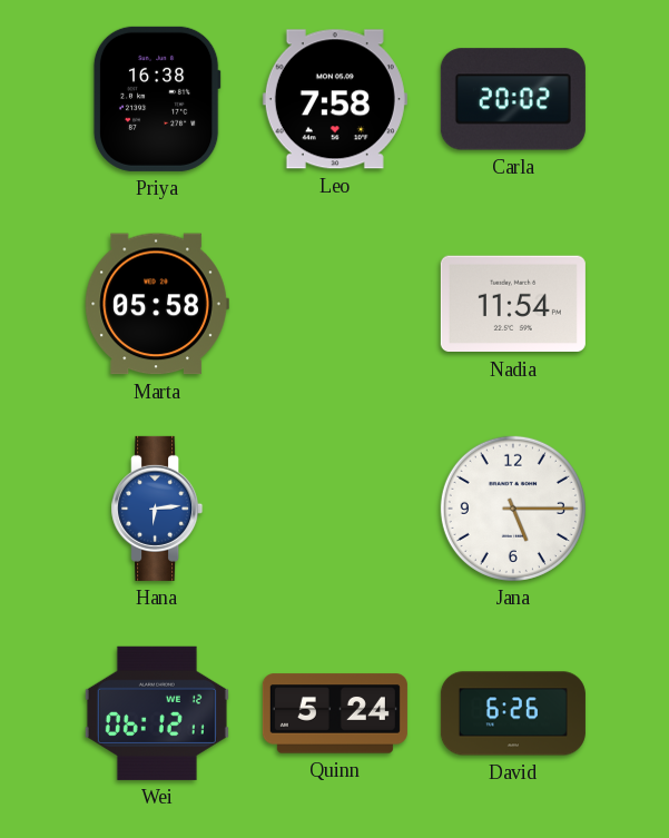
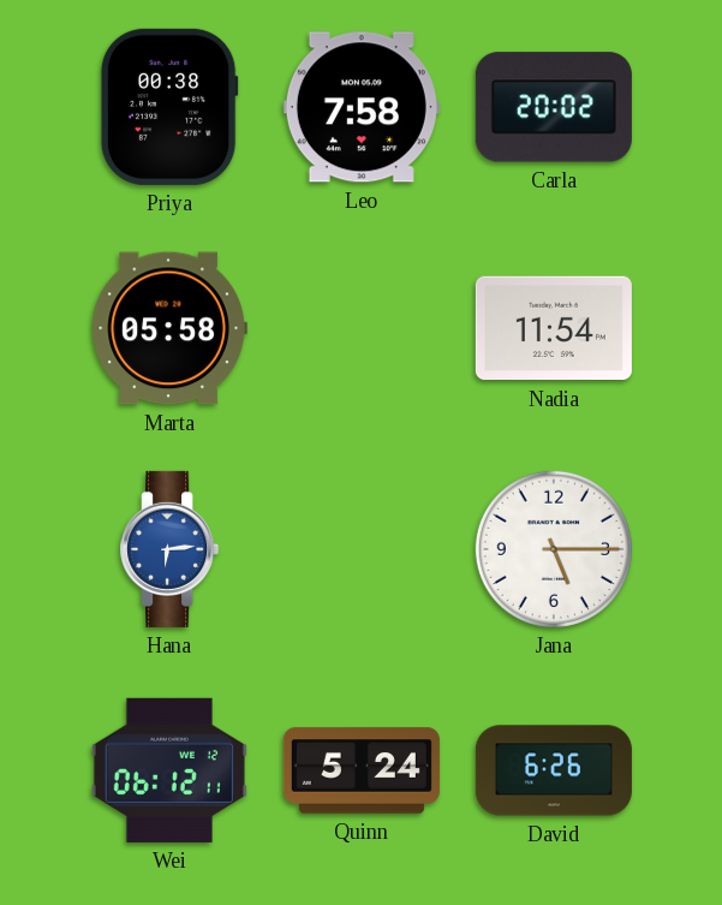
Priya: 16:38 -> 00:38
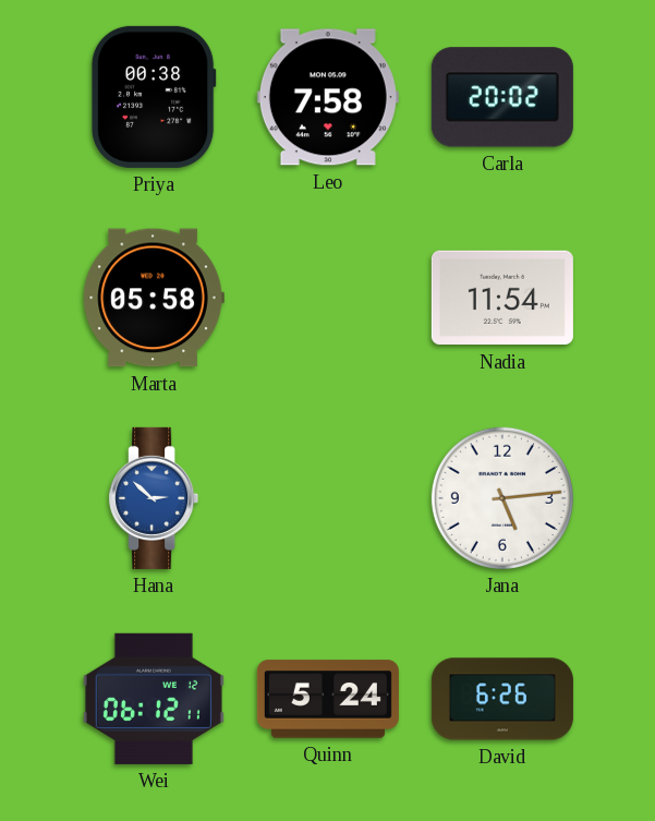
Hana: 6:14 -> 2:52
Jana: 5:15 -> 5:14
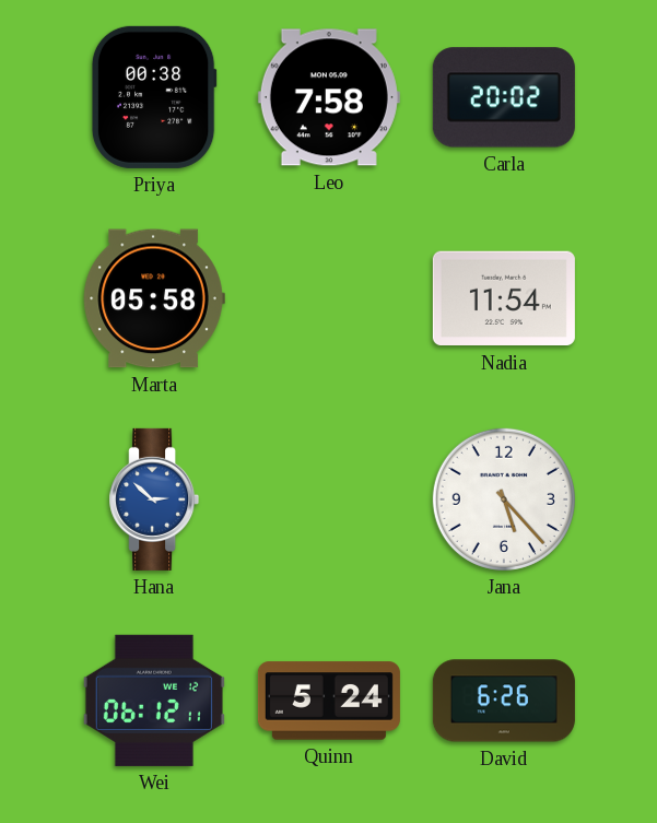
Jana: 5:14 -> 5:23
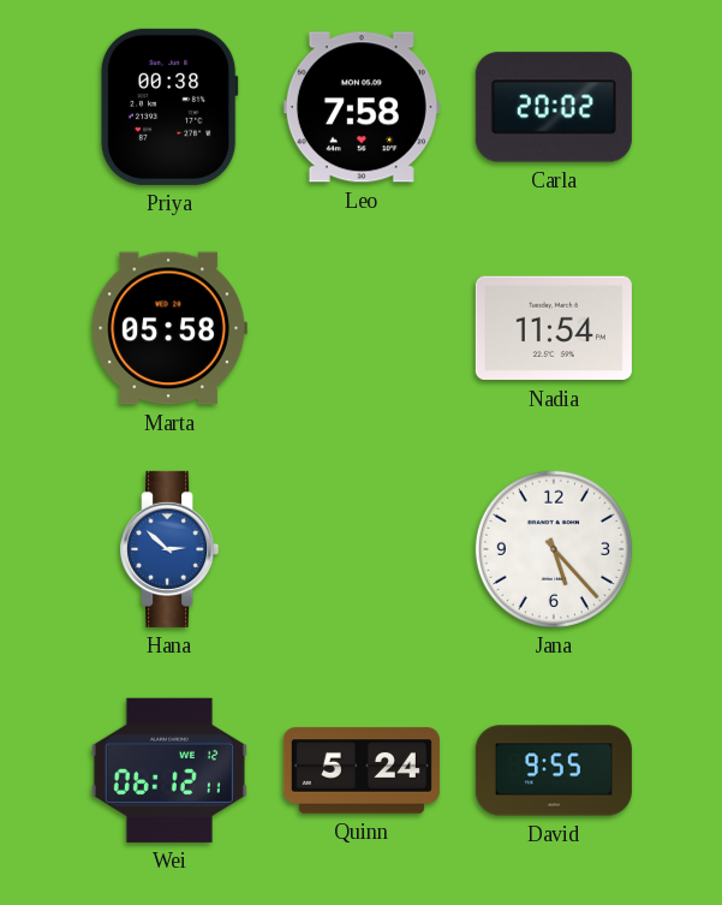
David: 6:26 -> 9:55
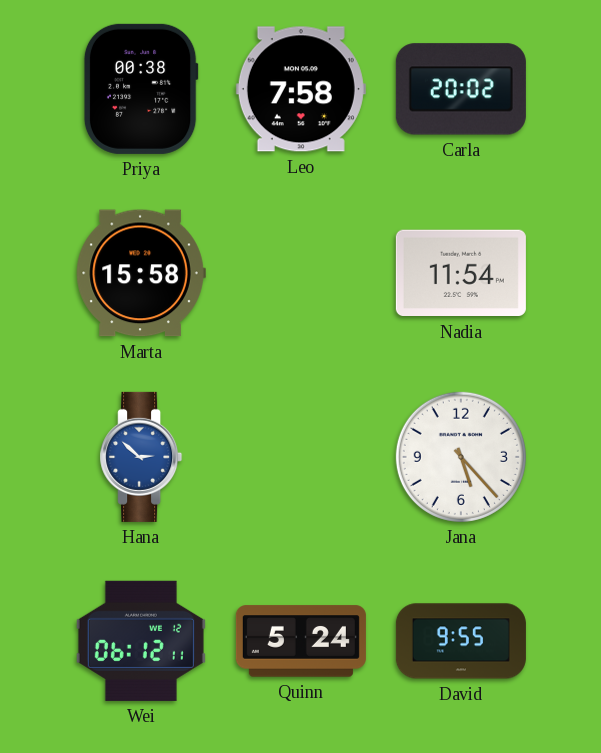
Marta: 05:58 -> 15:58
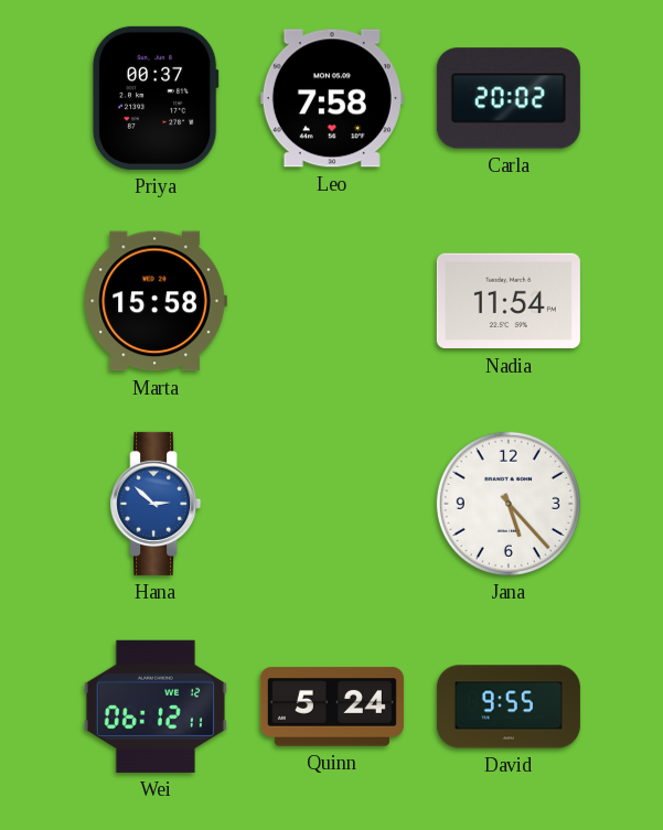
Priya: 00:38 -> 00:37
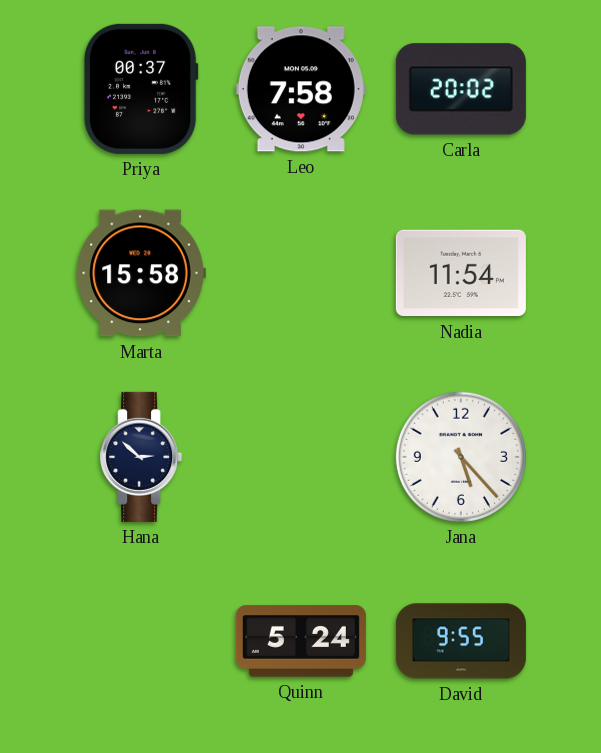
Hana dial: blue -> navy
Wei: 06:12 -> none
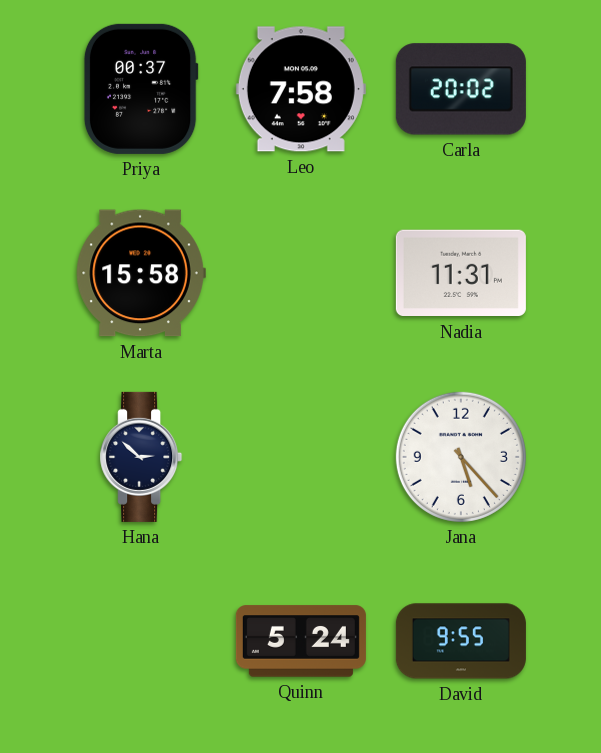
Nadia: 11:54 -> 11:31
